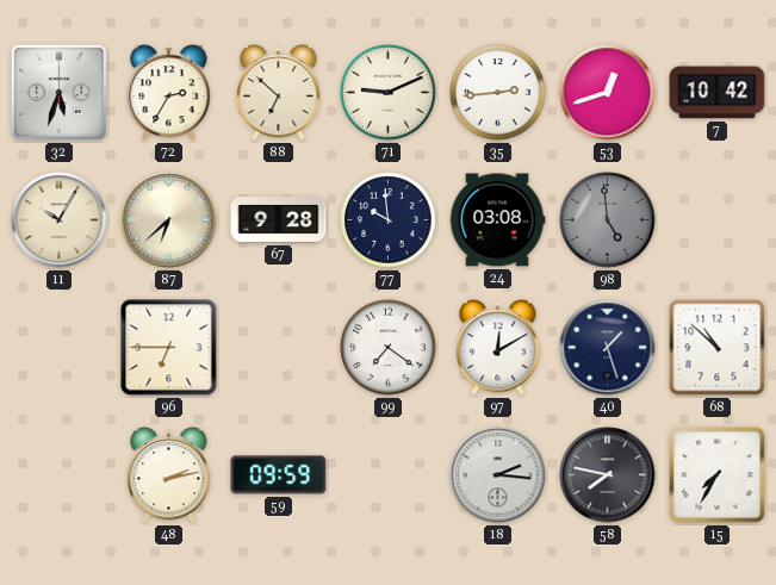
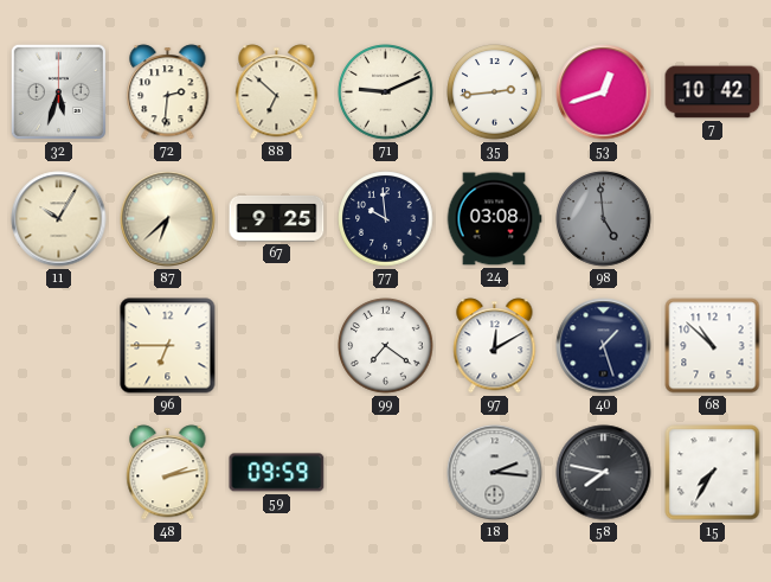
72: 2:35 -> 2:31
67: 9:28 -> 9:25
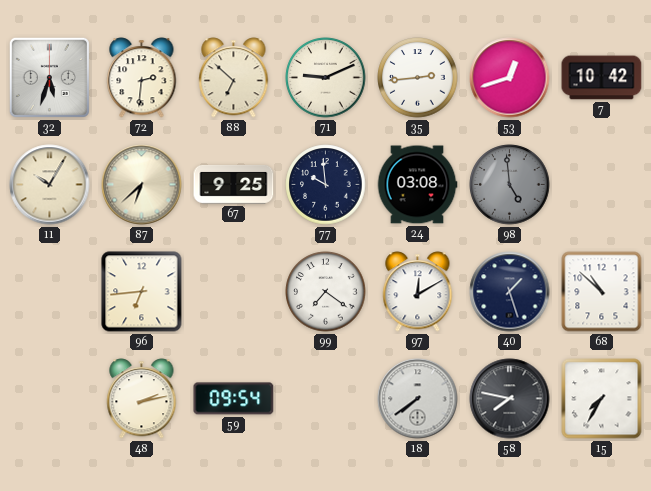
96: 6:45 -> 6:44
59: 09:59 -> 09:54
18: 2:16 -> 7:39
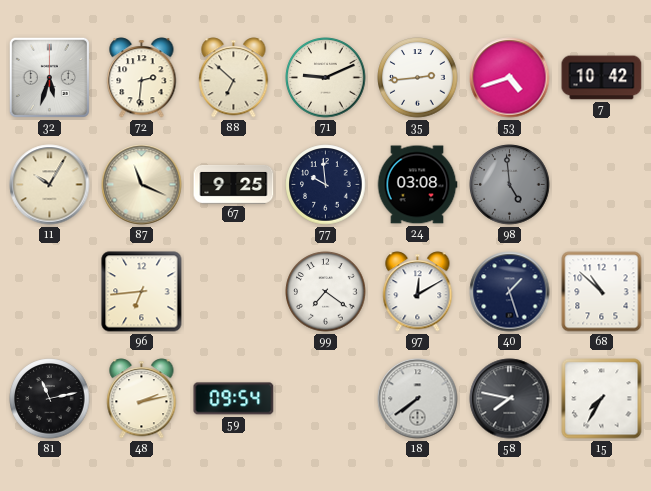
53: 12:42 -> 4:42
87: 6:38 -> 11:19
81: none -> 11:13
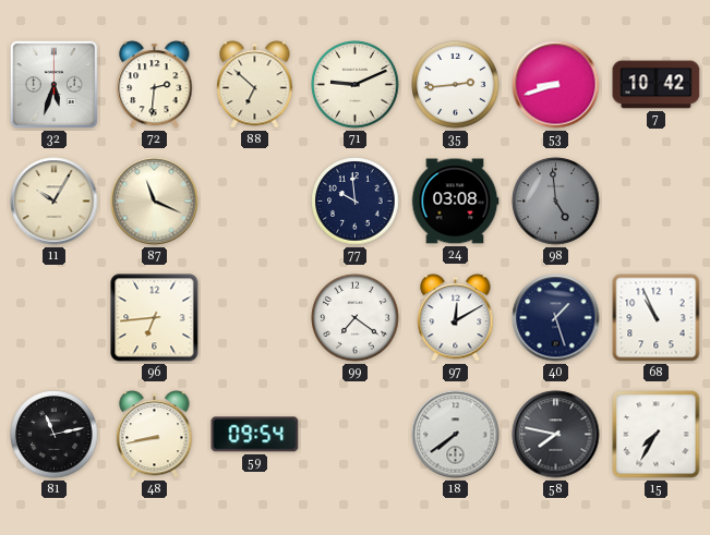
53: 4:42 -> 8:42
67: 9:25 -> none
68: 10:52 -> 10:56
48: 2:13 -> 8:43
